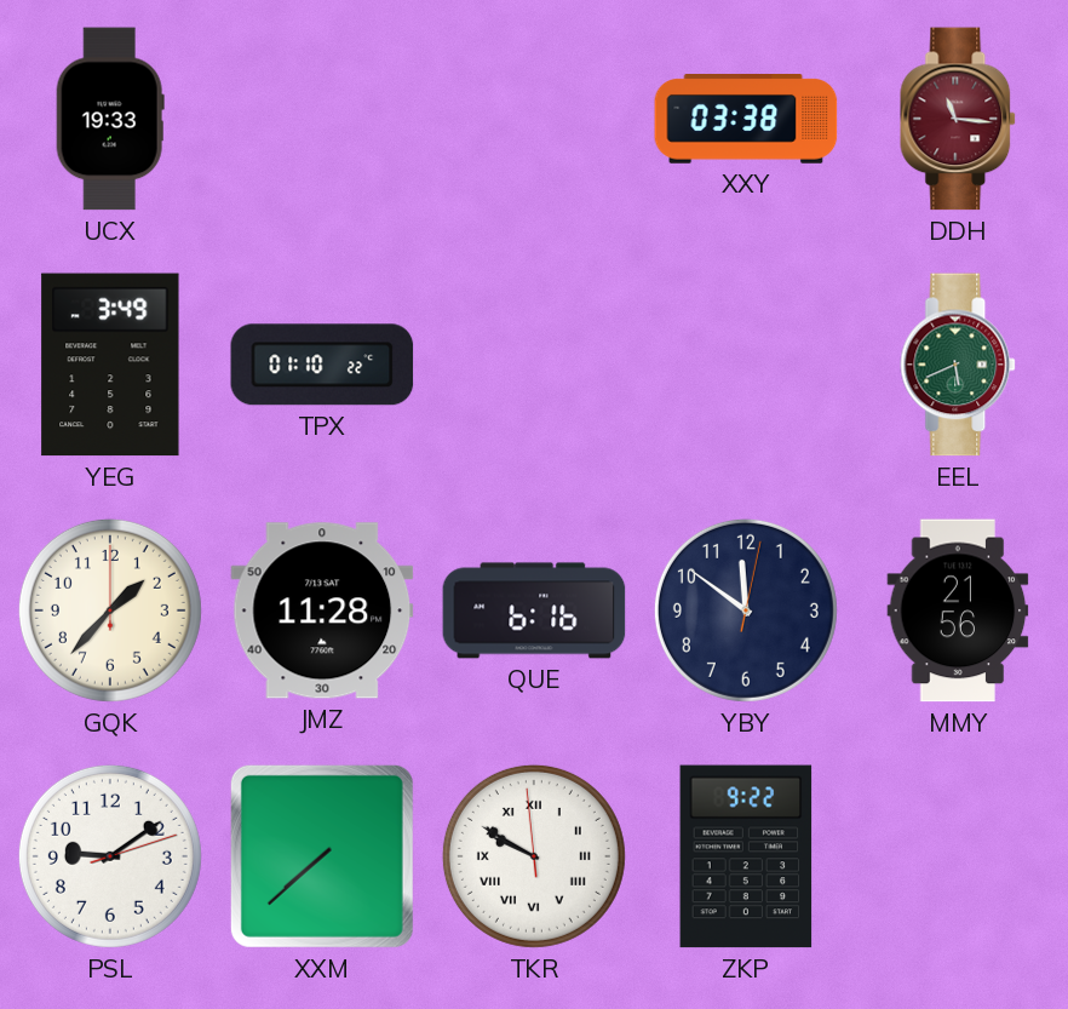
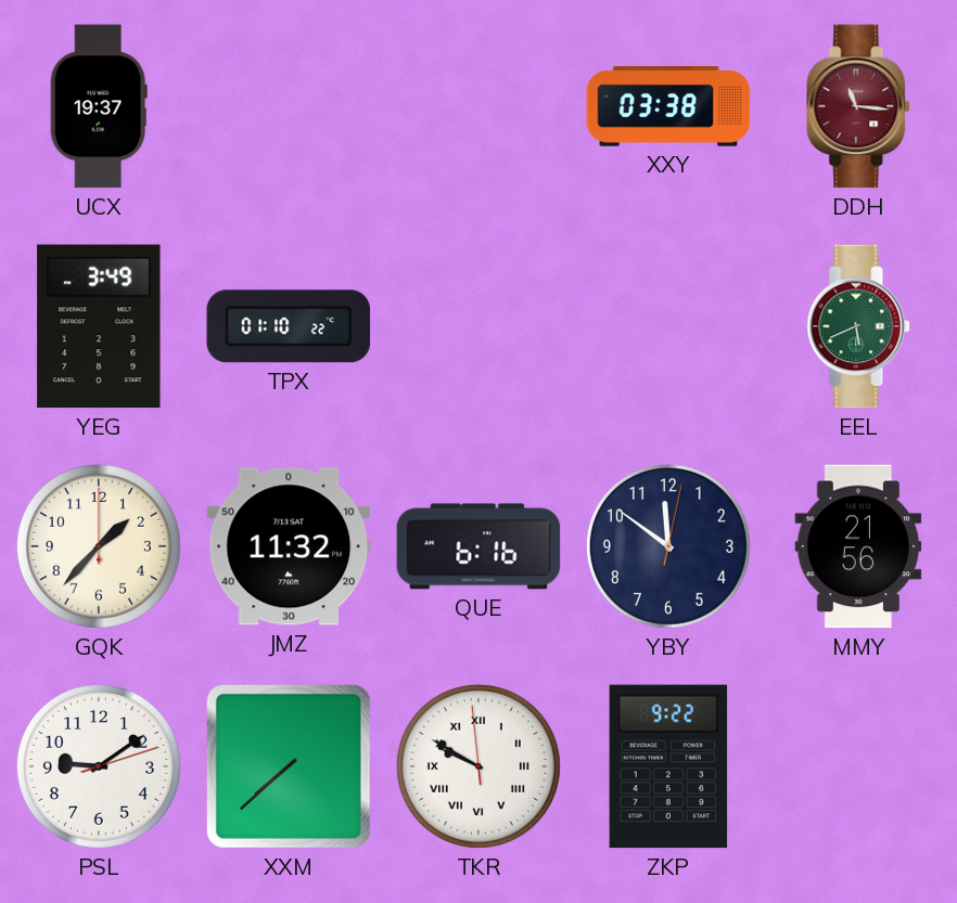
UCX: 19:33 -> 19:37
JMZ: 11:28 -> 11:32
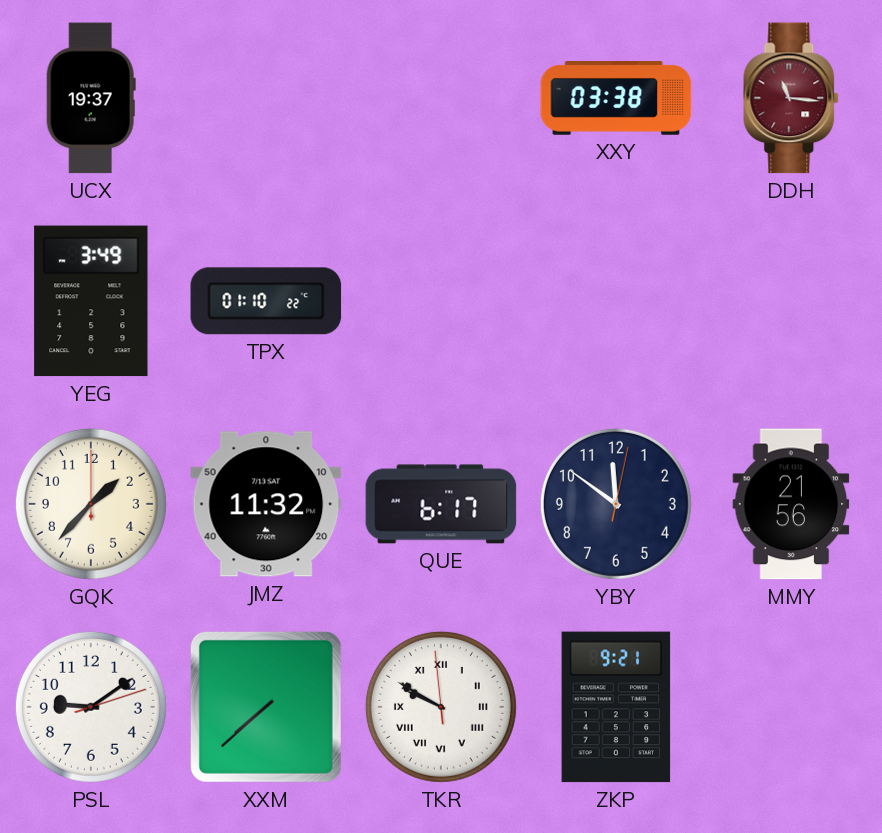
EEL: 5:41 -> none
QUE: 6:16 -> 6:17
ZKP: 9:22 -> 9:21
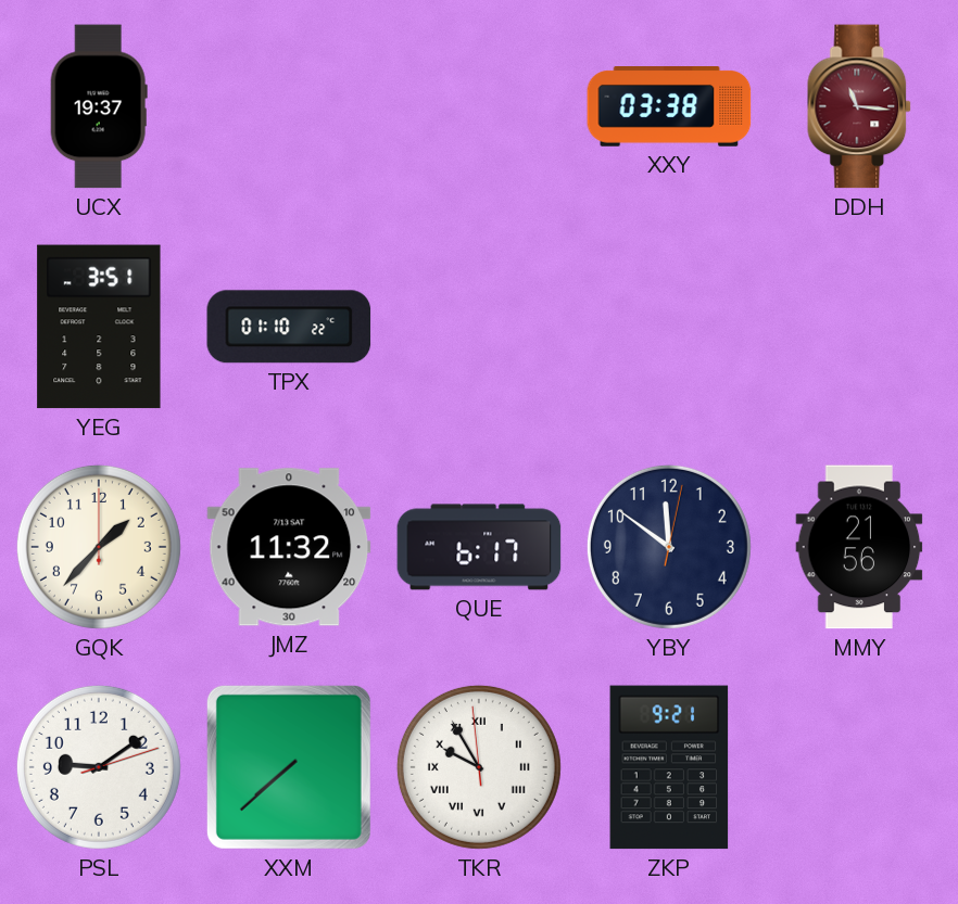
YEG: 3:49 -> 3:51
TKR: 9:49 -> 9:54
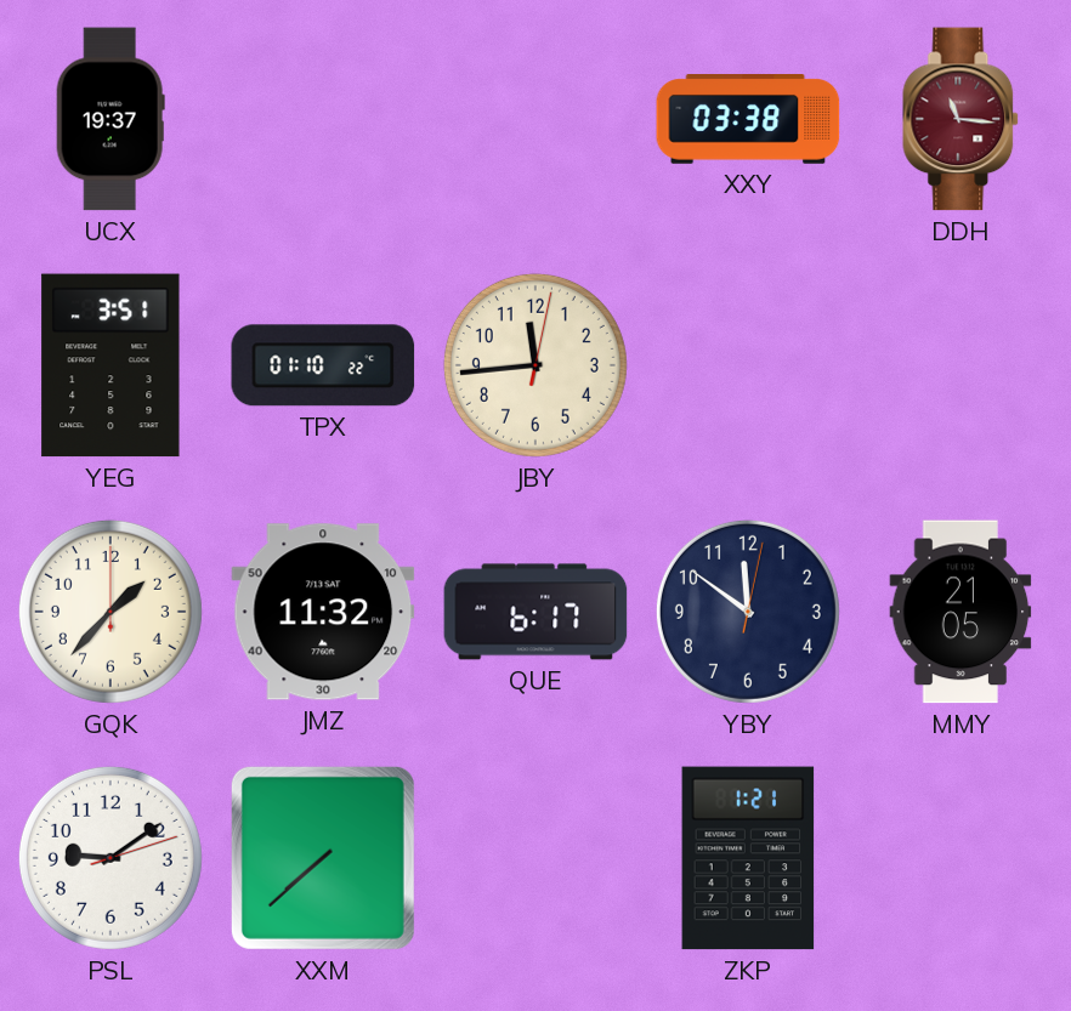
JBY: none -> 11:44
MMY: 21:56 -> 21:05
TKR: 9:54 -> none
ZKP: 9:21 -> 1:21
